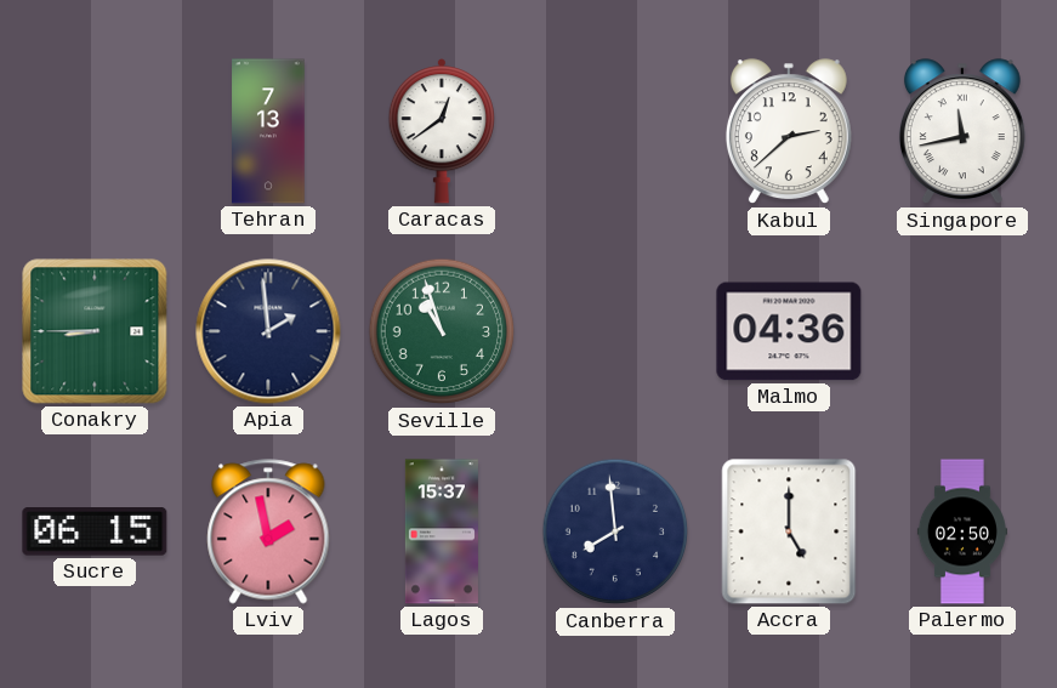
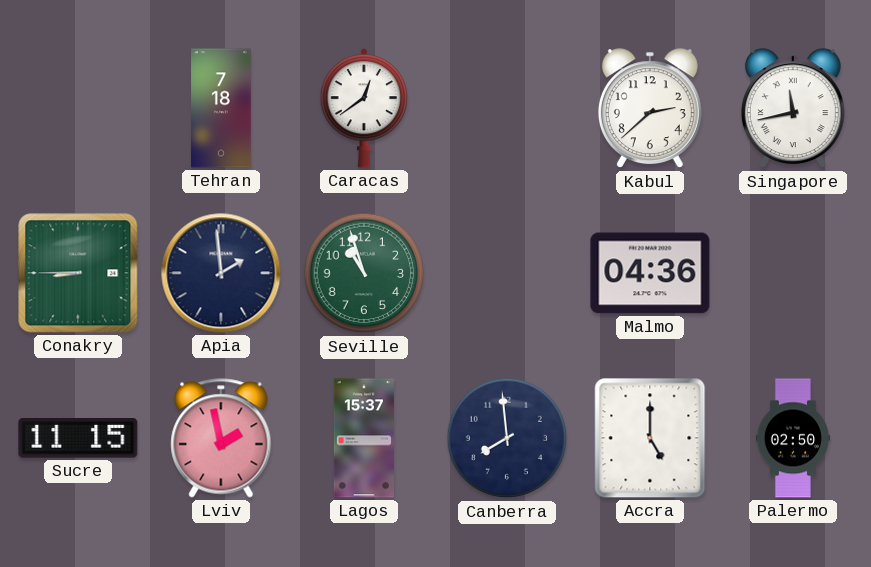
Tehran: 7:13 -> 7:18
Sucre: 06:15 -> 11:15
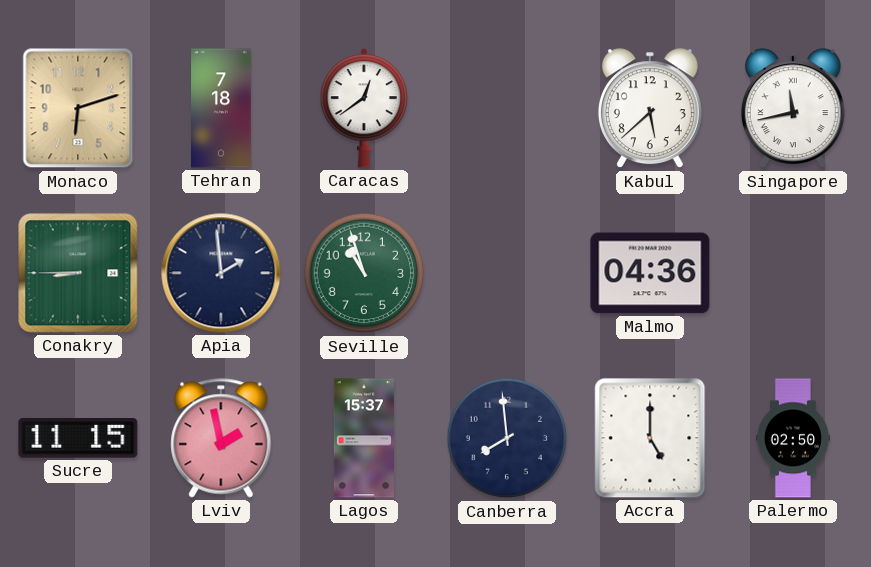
Monaco: none -> 6:12
Kabul: 2:38 -> 5:38
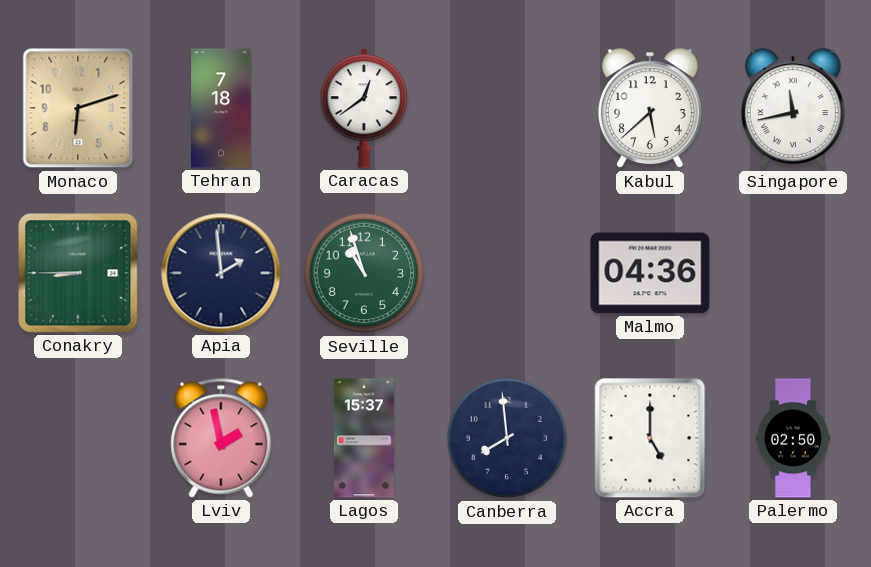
Sucre: 11:15 -> none
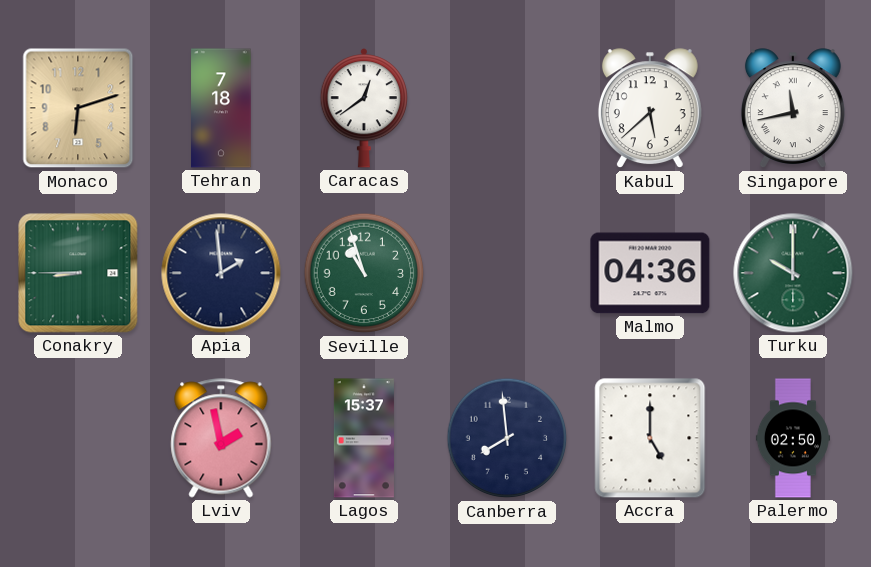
Turku: none -> 10:00
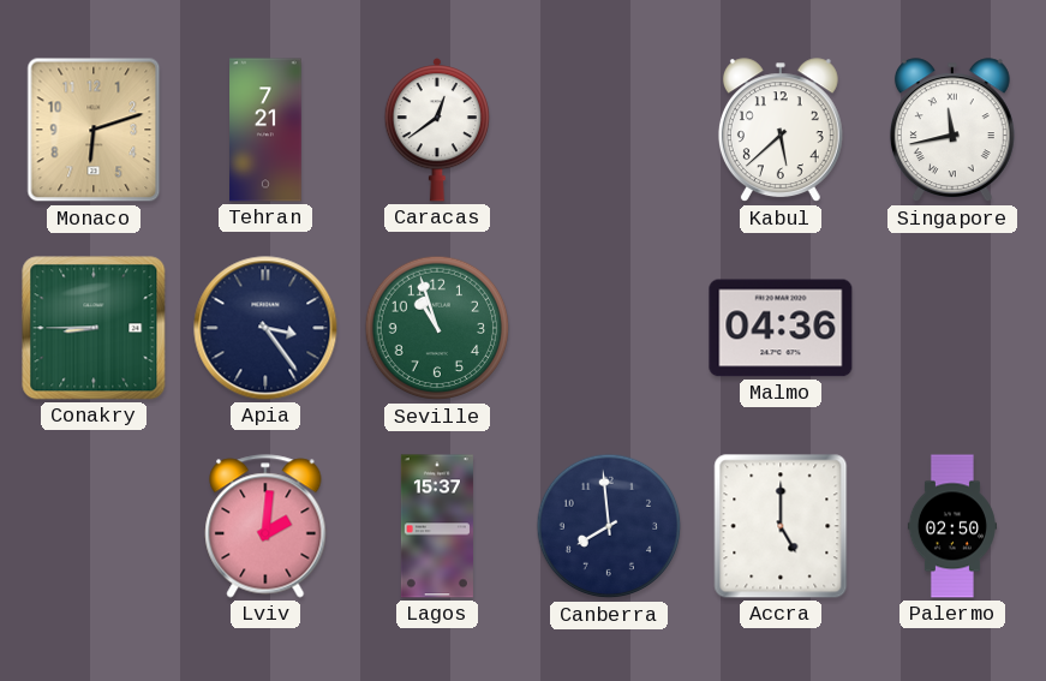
Tehran: 7:18 -> 7:21
Apia: 1:59 -> 3:24
Turku: 10:00 -> none
Lviv: 1:58 -> 2:01
